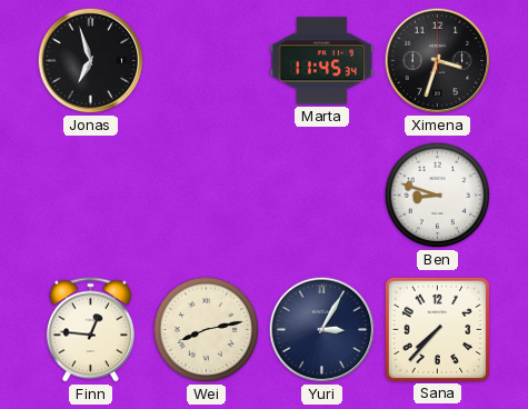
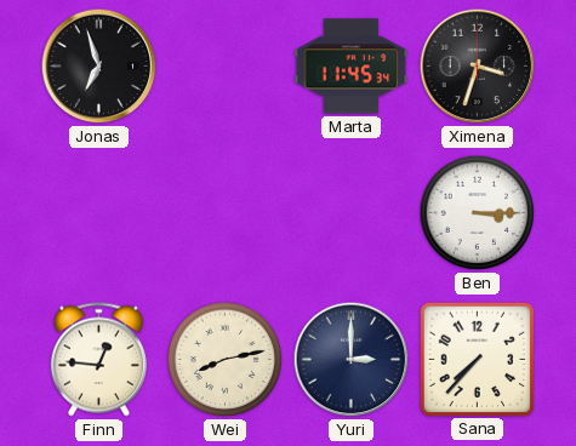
Ben: 8:48 -> 3:15
Yuri: 3:05 -> 3:00
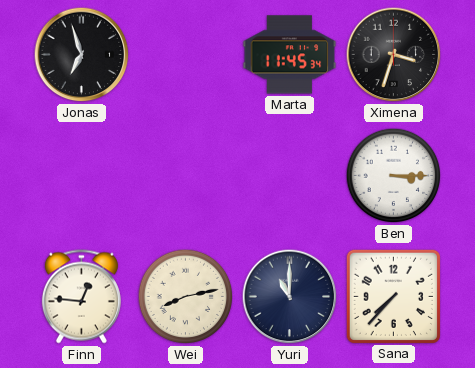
Yuri: 3:00 -> 11:00
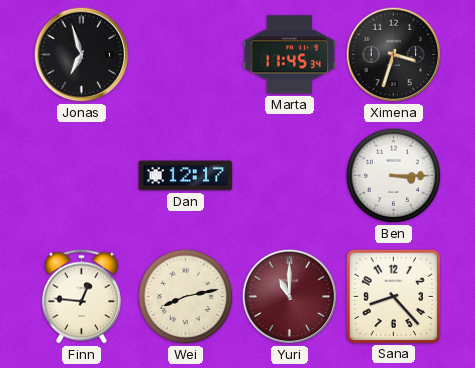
Dan: none -> 12:17
Yuri dial: navy -> burgundy
Sana: 7:37 -> 8:23
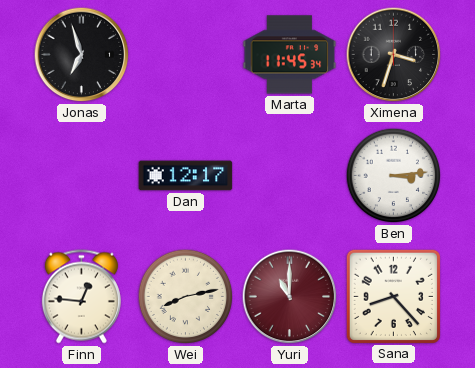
Ben: 3:15 -> 3:14
